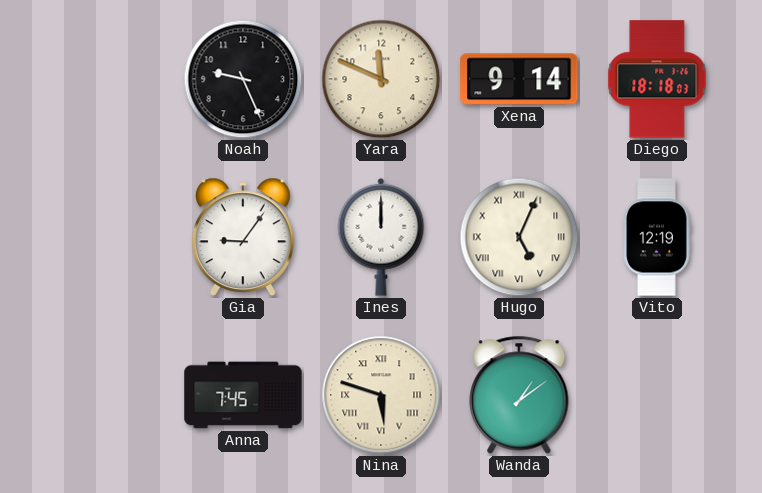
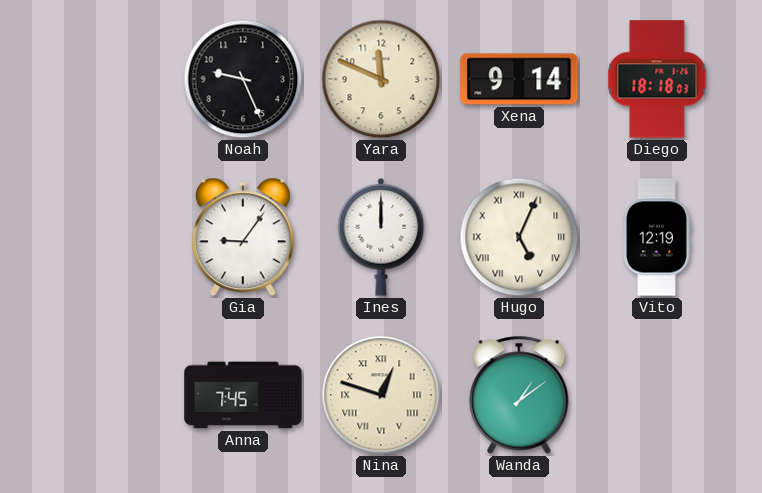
Nina: 5:48 -> 12:48
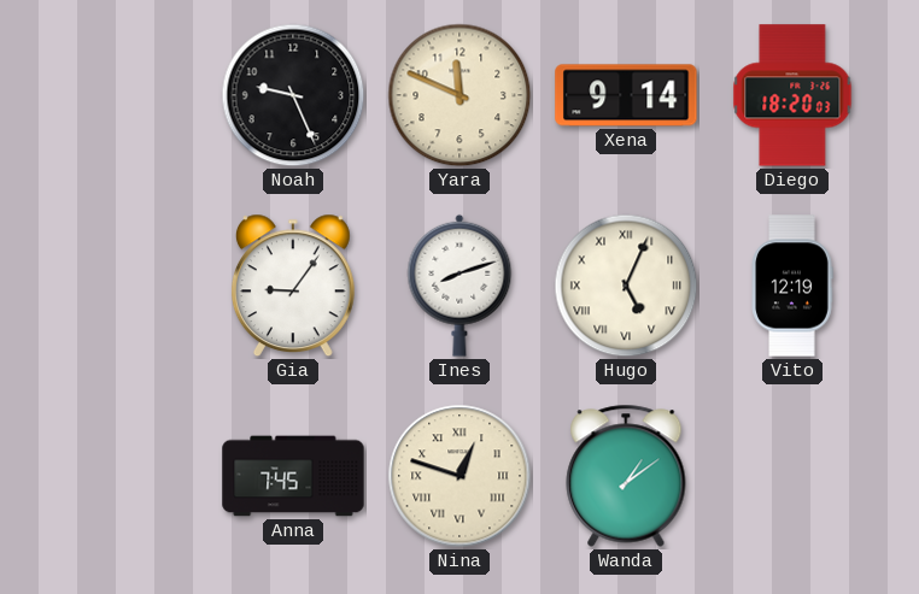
Diego: 18:18 -> 18:20
Ines: 12:00 -> 8:12
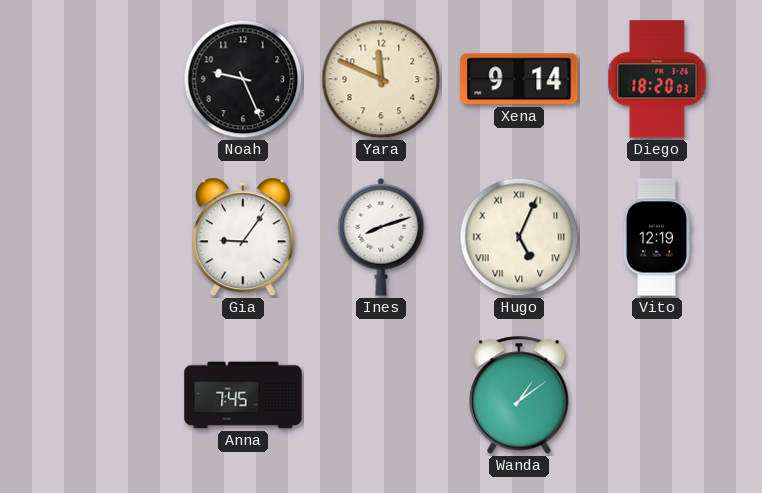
Nina: 12:48 -> none
